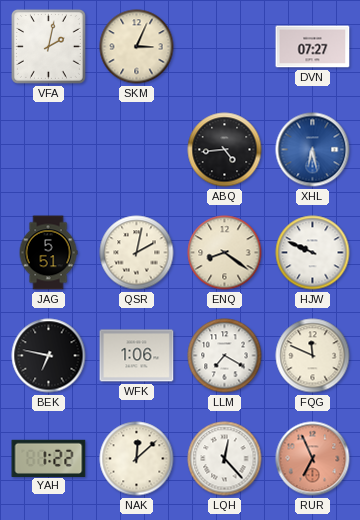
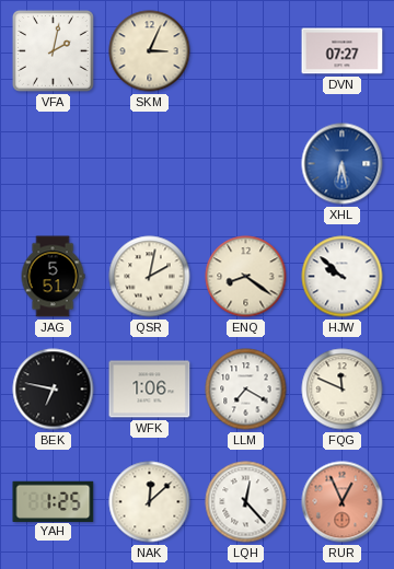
ABQ: 4:44 -> none
HJW: 9:49 -> 9:52
YAH: 1:22 -> 1:25
RUR: 6:56 -> 12:56
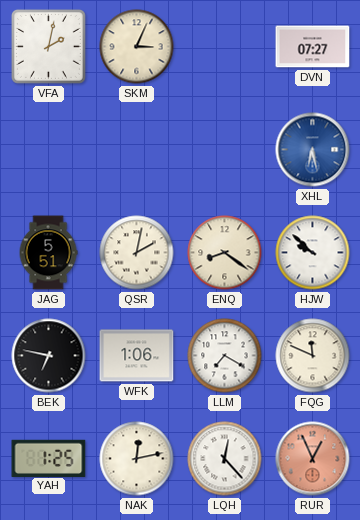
NAK: 12:08 -> 12:13
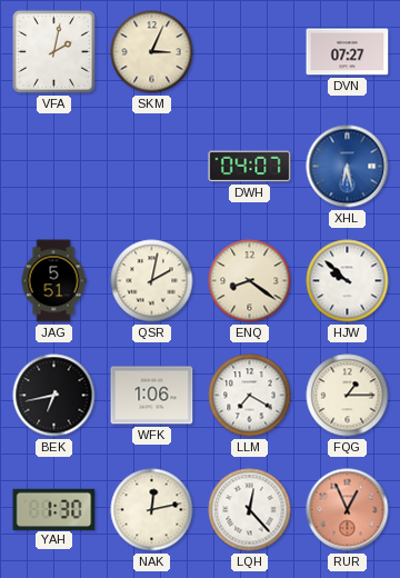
DWH: none -> 04:07
BEK: 6:47 -> 6:43
FQG: 11:49 -> 1:15
YAH: 1:25 -> 1:30
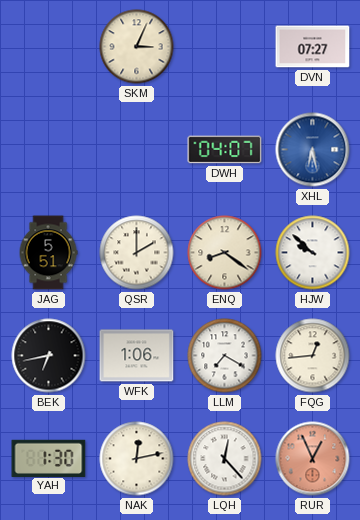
VFA: 2:02 -> none
QSR: 2:02 -> 2:00
FQG: 1:15 -> 12:44
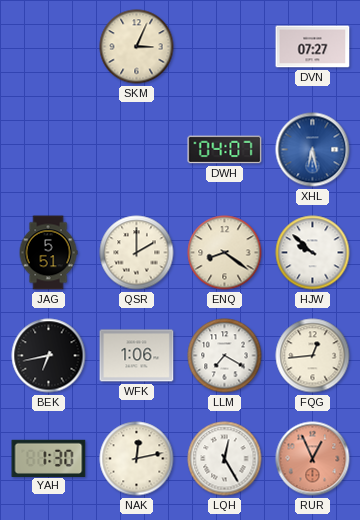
LQH: 12:23 -> 12:25
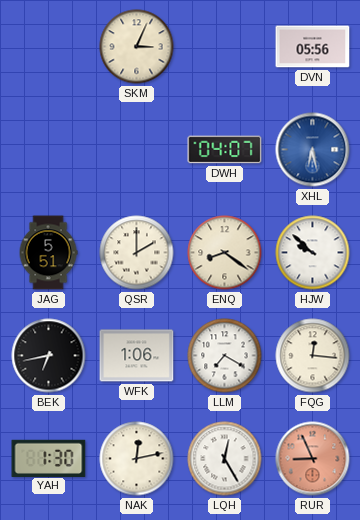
DVN: 07:27 -> 05:56
FQG: 12:44 -> 12:16
RUR: 12:56 -> 8:56
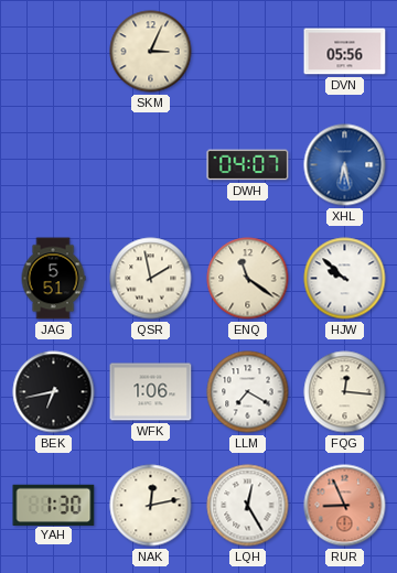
QSR: 2:00 -> 1:58
ENQ: 8:21 -> 11:21
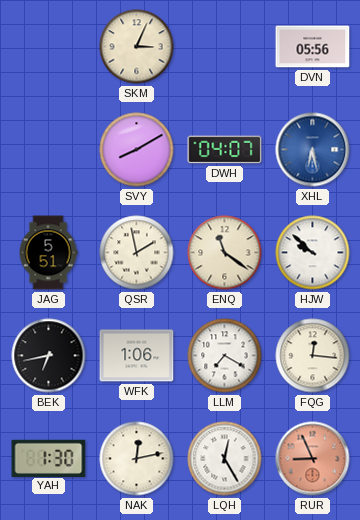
SVY: none -> 8:10
